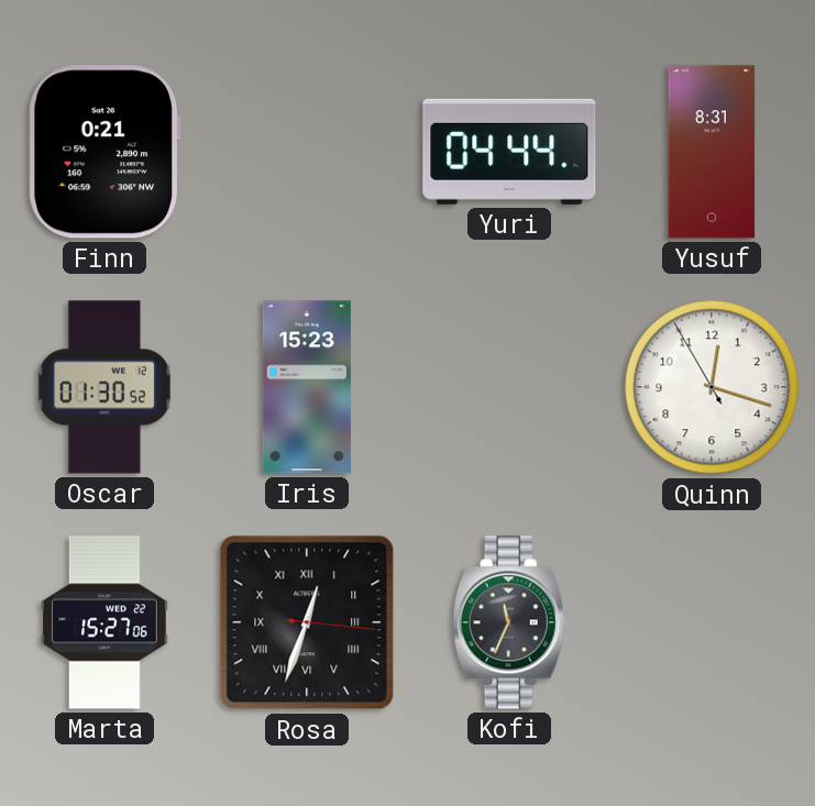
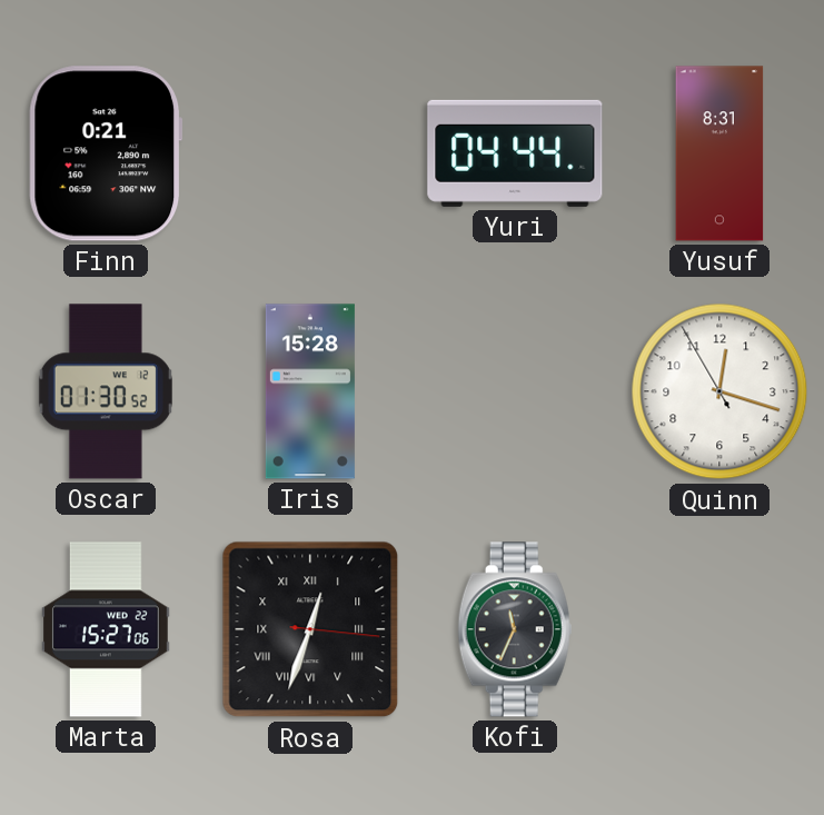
Iris: 15:23 -> 15:28
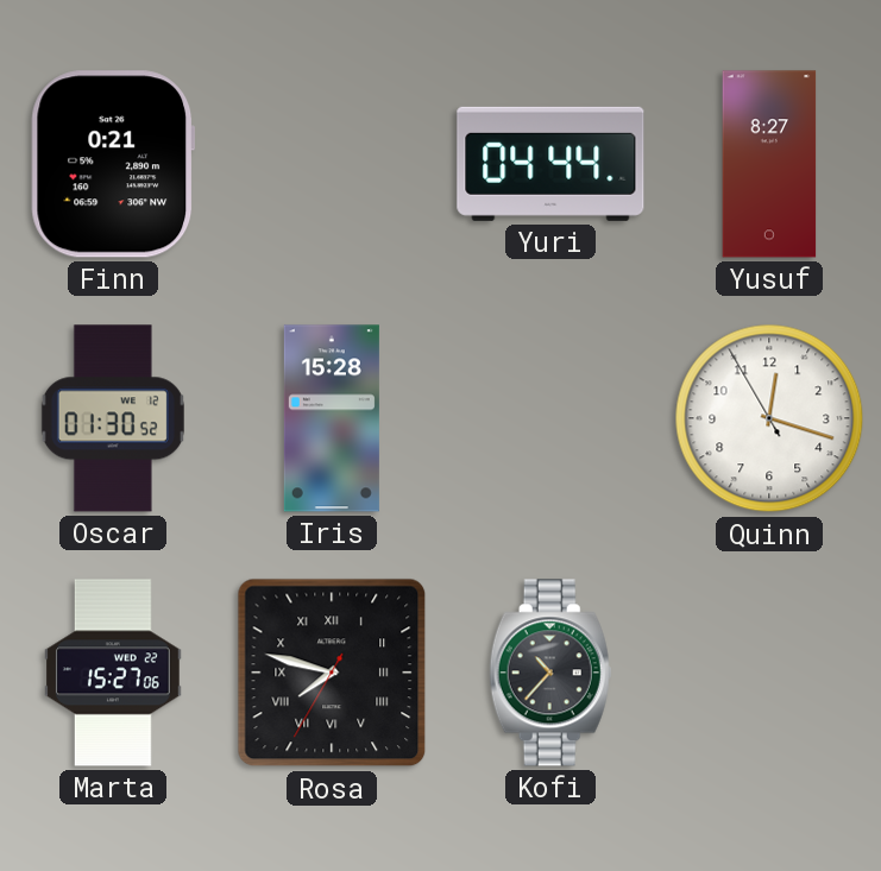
Yusuf: 8:31 -> 8:27
Rosa: 12:33 -> 7:47
Kofi: 11:34 -> 10:37
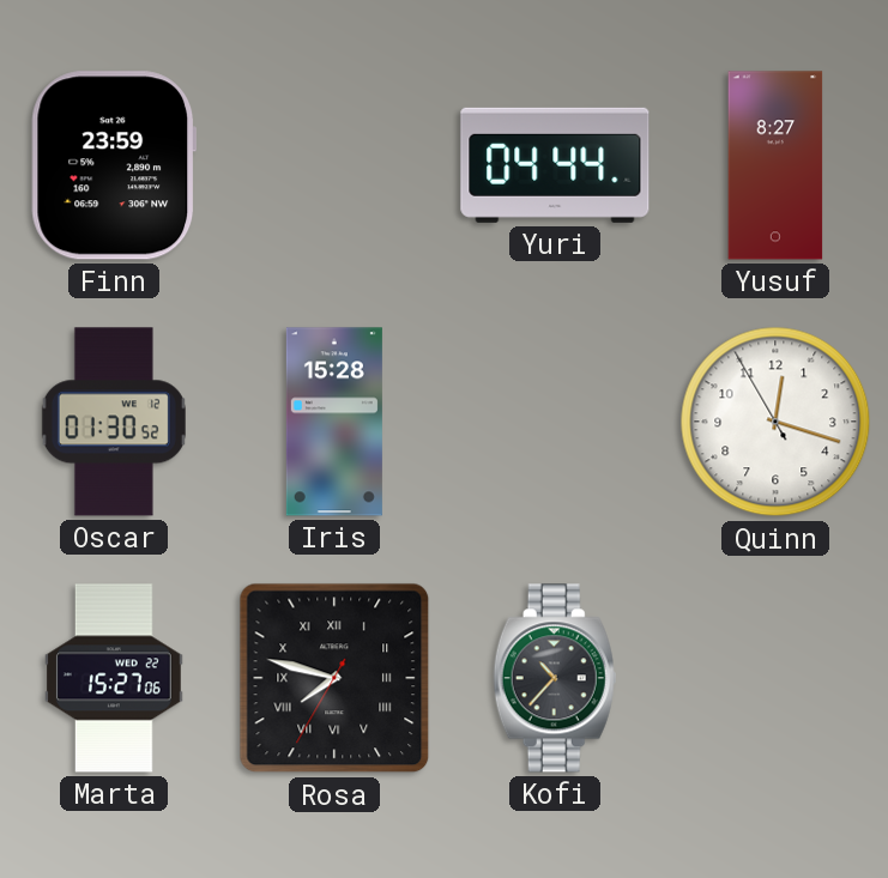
Finn: 0:21 -> 23:59
